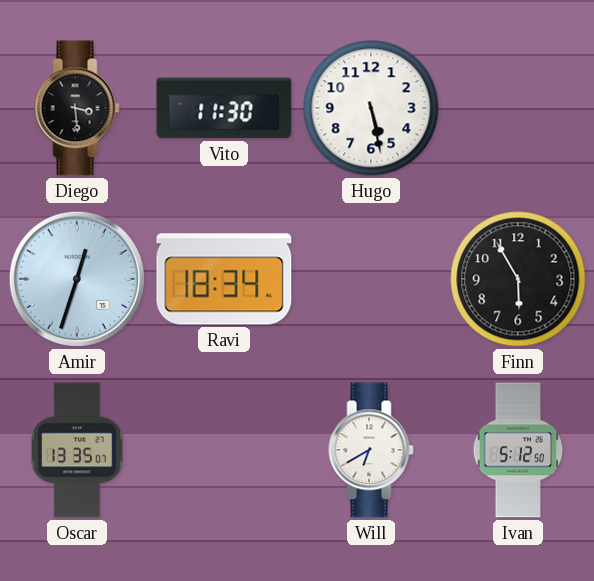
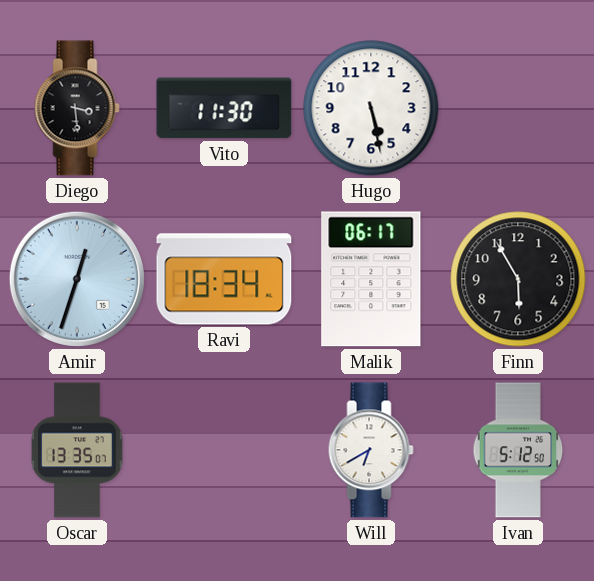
Malik: none -> 06:17
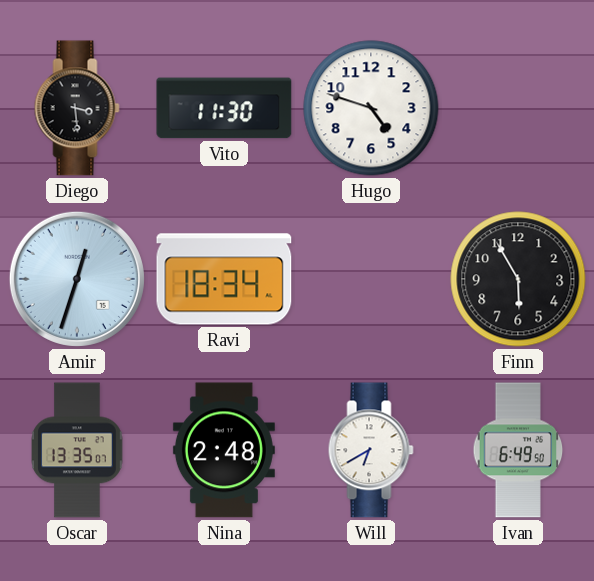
Hugo: 5:28 -> 4:48
Malik: 06:17 -> none
Nina: none -> 2:48
Ivan: 5:12 -> 6:49
